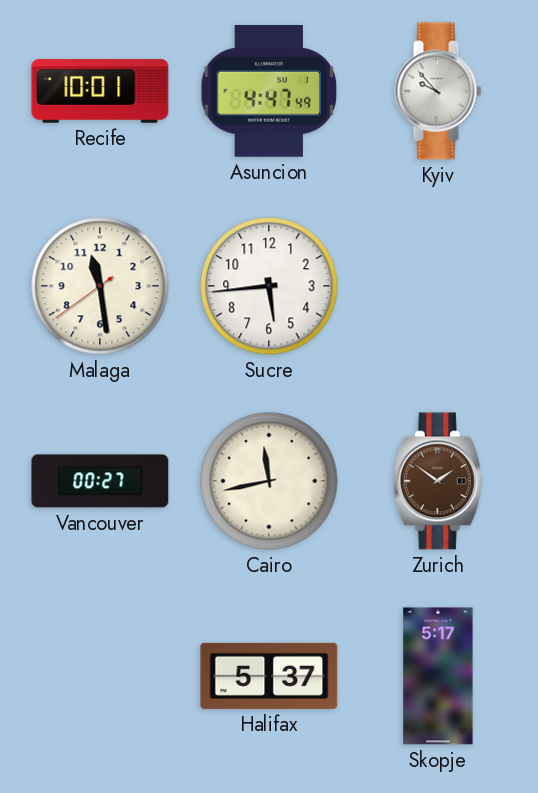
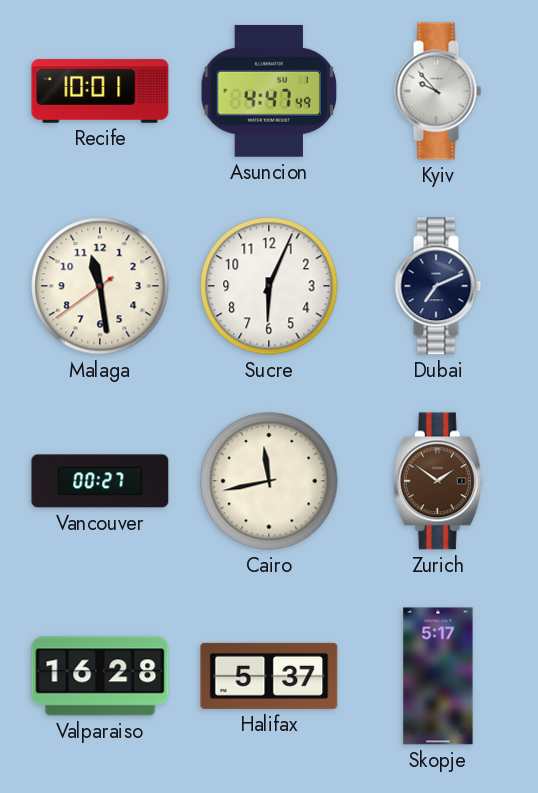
Sucre: 5:44 -> 6:04
Dubai: none -> 7:11
Valparaiso: none -> 16:28
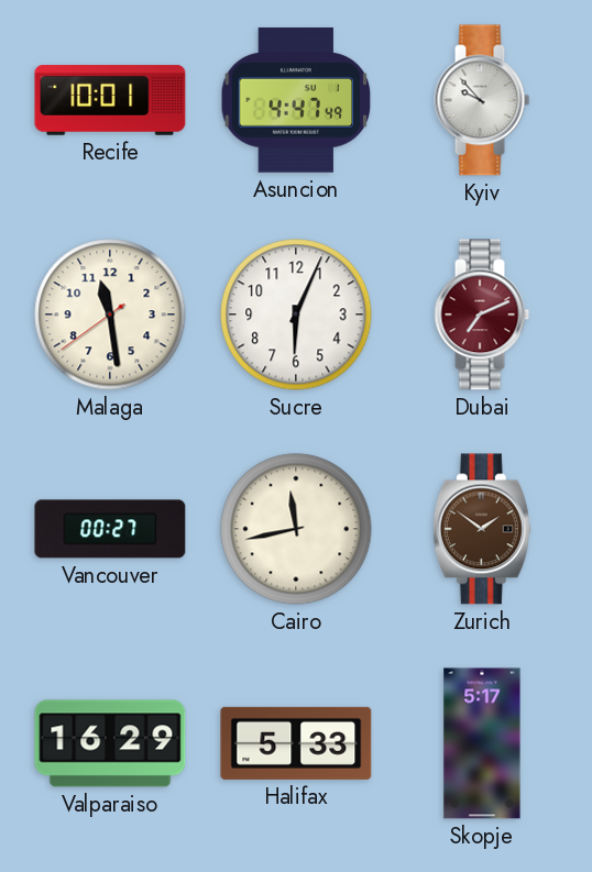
Dubai dial: navy -> burgundy
Valparaiso: 16:28 -> 16:29
Halifax: 5:37 -> 5:33
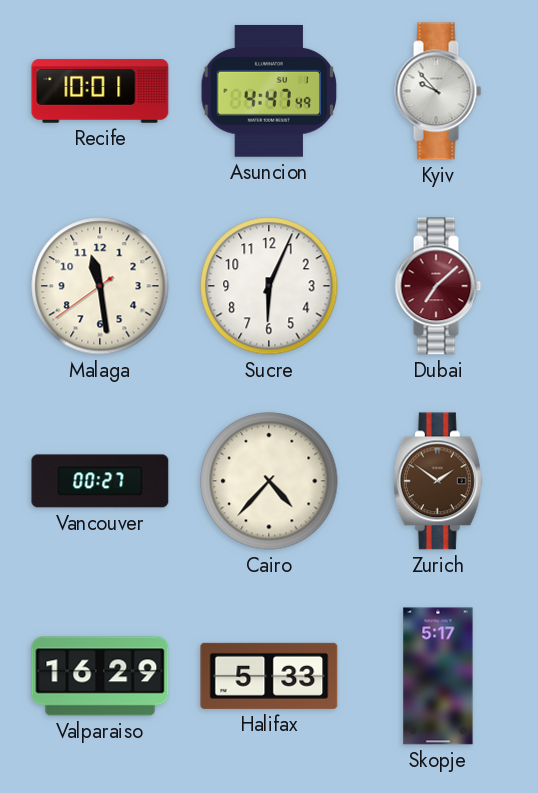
Dubai: 7:11 -> 7:08
Cairo: 11:43 -> 4:37
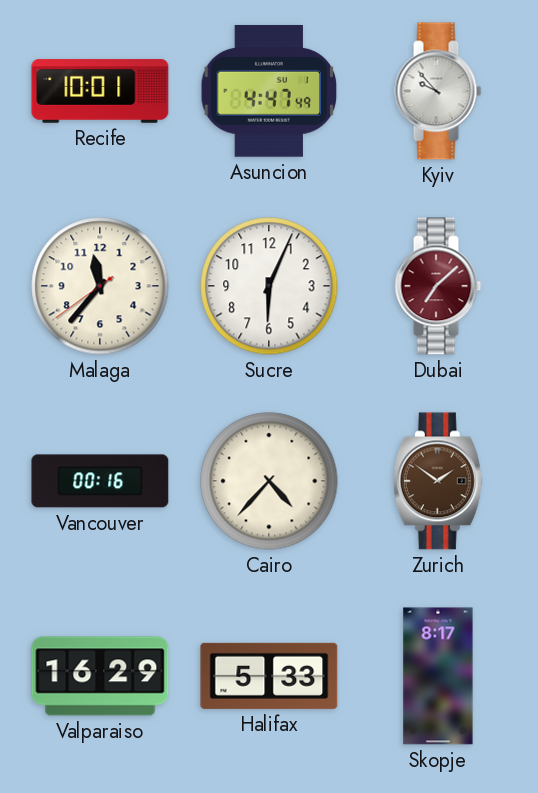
Malaga: 11:28 -> 11:36
Vancouver: 00:27 -> 00:16
Skopje: 5:17 -> 8:17
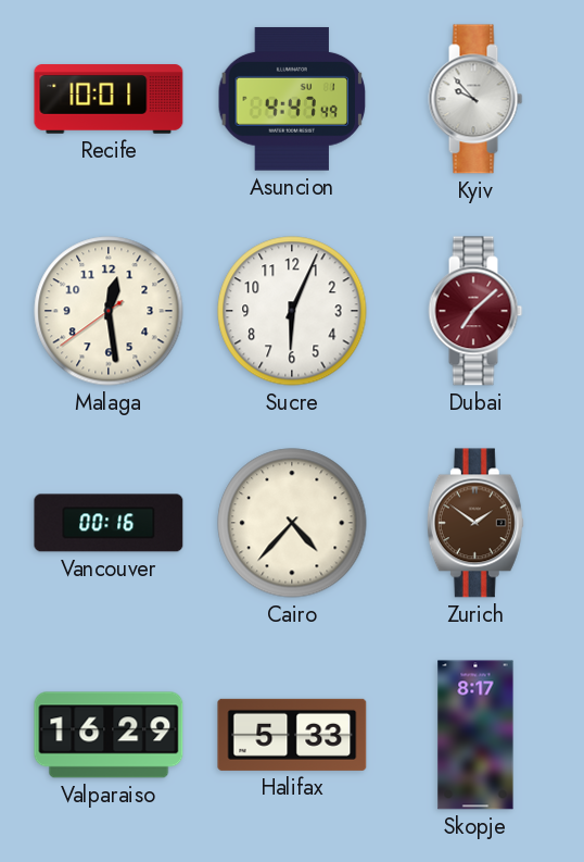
Malaga: 11:36 -> 12:28
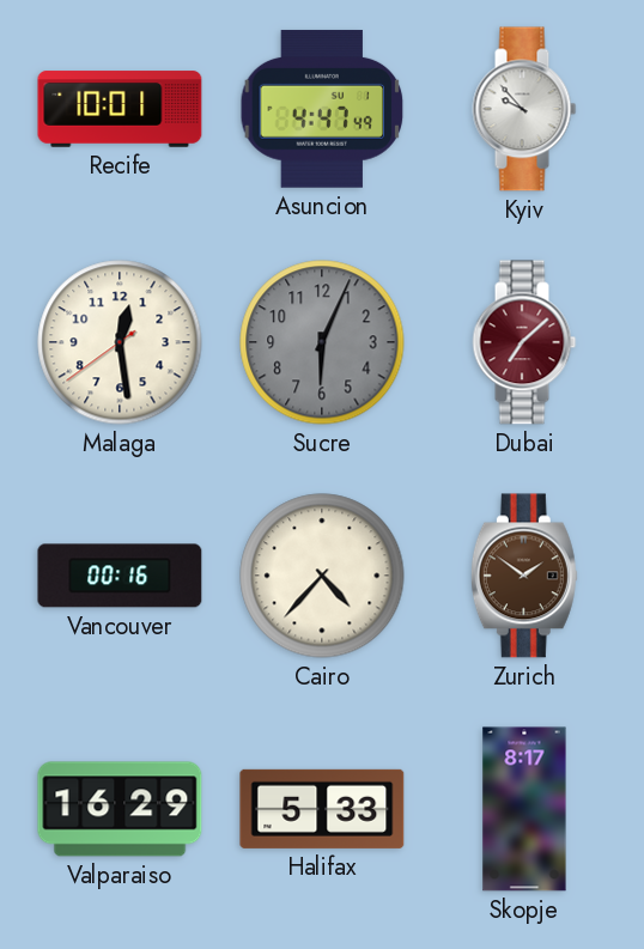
Sucre dial: white -> grey
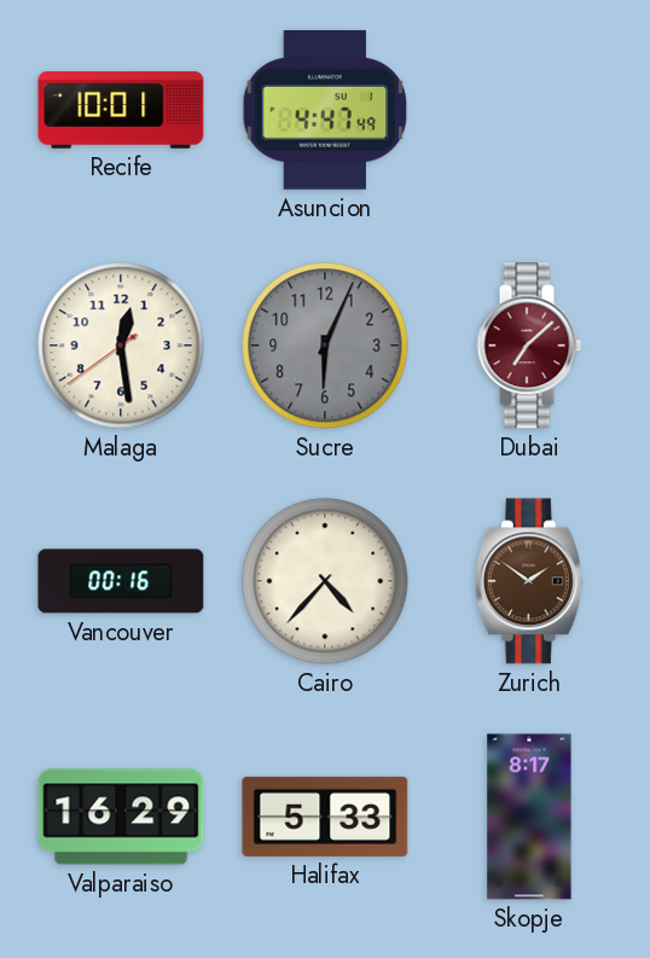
Kyiv: 9:53 -> none
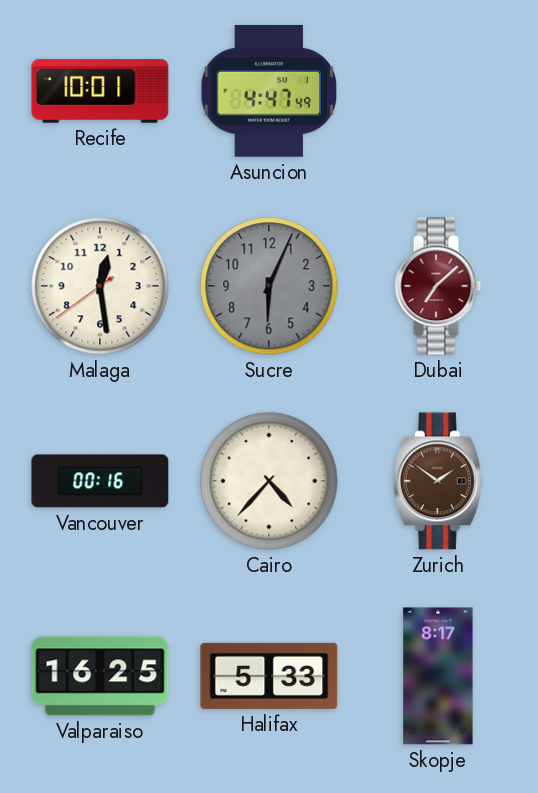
Valparaiso: 16:29 -> 16:25
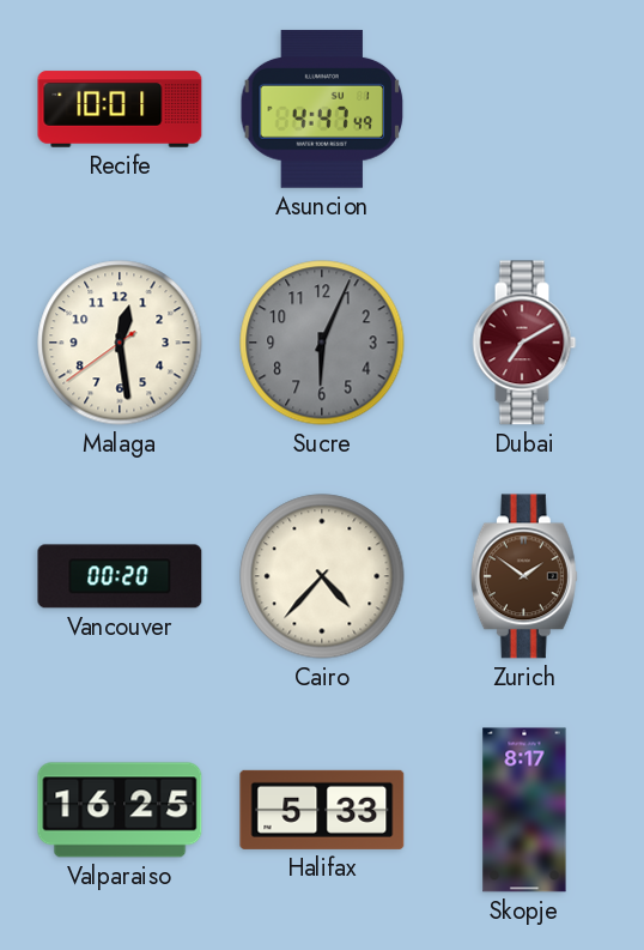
Dubai: 7:08 -> 7:10
Vancouver: 00:16 -> 00:20
